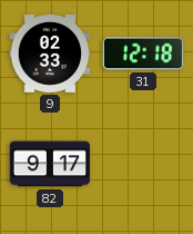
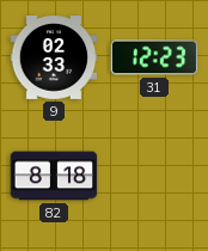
31: 12:18 -> 12:23
82: 9:17 -> 8:18
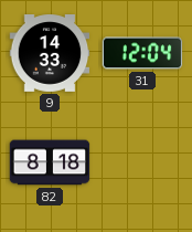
9: 02:33 -> 14:33
31: 12:23 -> 12:04
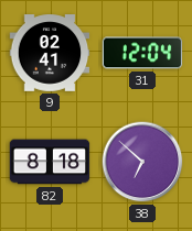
9: 14:33 -> 02:41
38: none -> 6:52
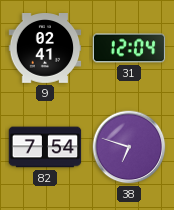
82: 8:18 -> 7:54
38: 6:52 -> 6:48
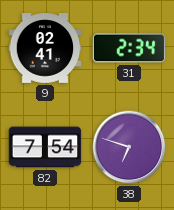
31: 12:04 -> 2:34
